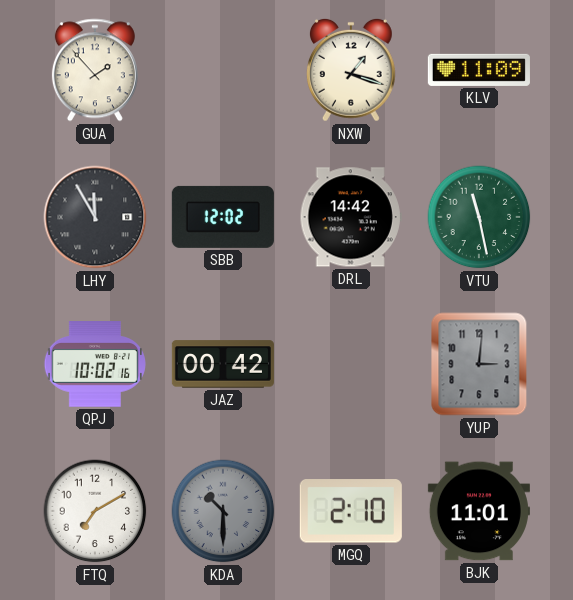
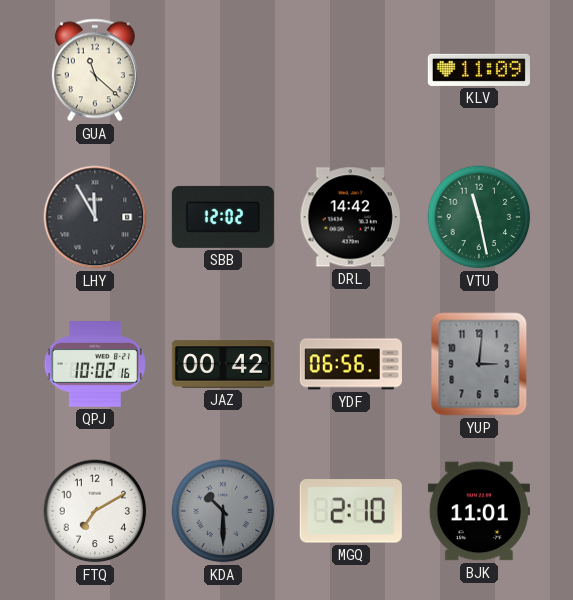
GUA: 1:53 -> 11:22
NXW: 1:18 -> none
YDF: none -> 06:56
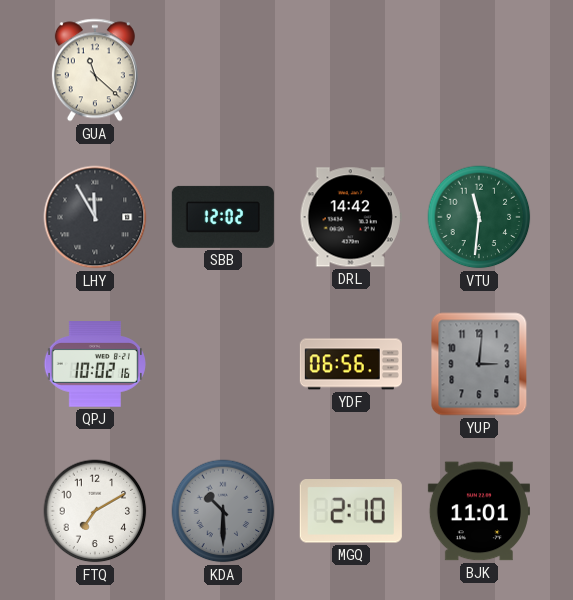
KLV: 11:09 -> none
VTU: 11:28 -> 11:31
JAZ: 00:42 -> none
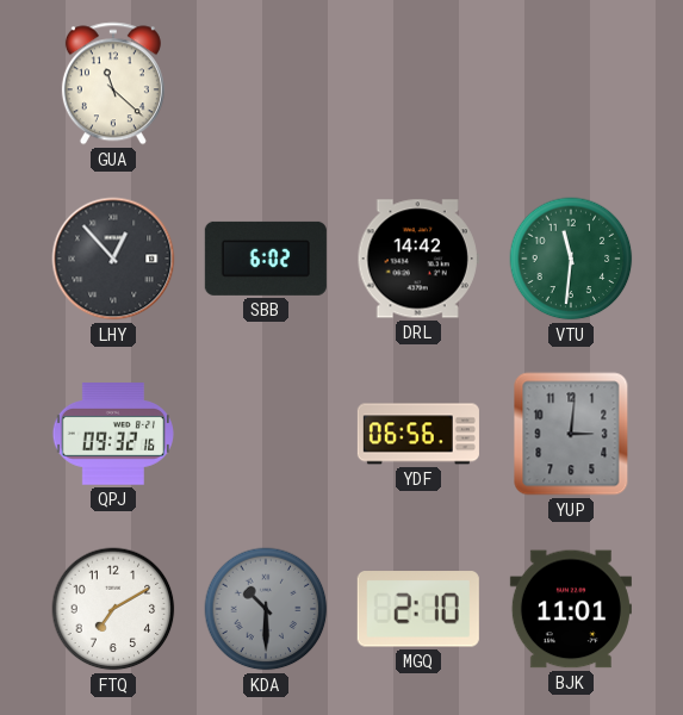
LHY: 11:55 -> 12:53
SBB: 12:02 -> 6:02
QPJ: 10:02 -> 09:32
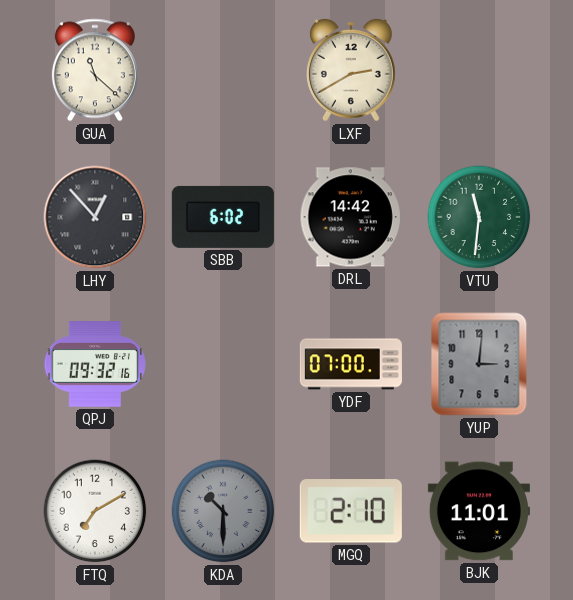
LXF: none -> 2:40
YDF: 06:56 -> 07:00
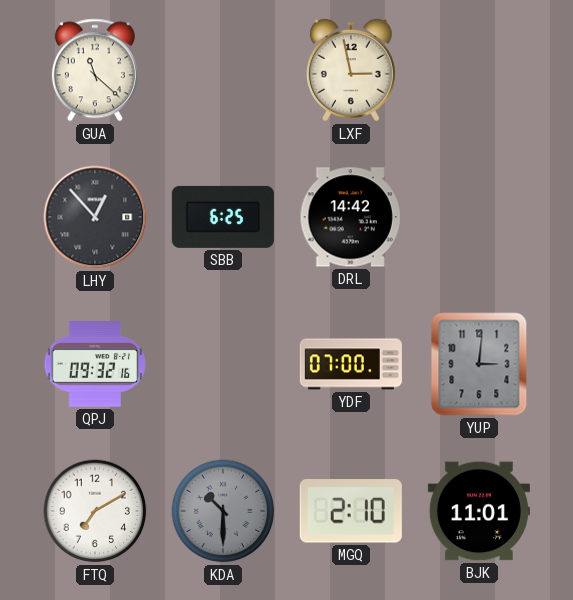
LXF: 2:40 -> 2:58
SBB: 6:02 -> 6:25
VTU: 11:31 -> none
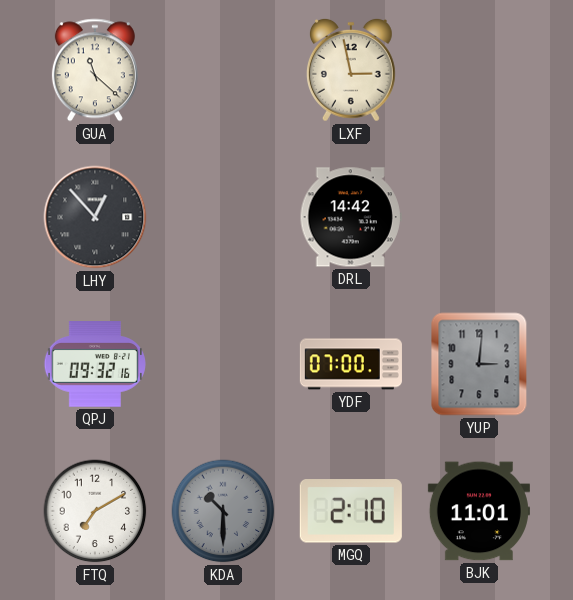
SBB: 6:25 -> none
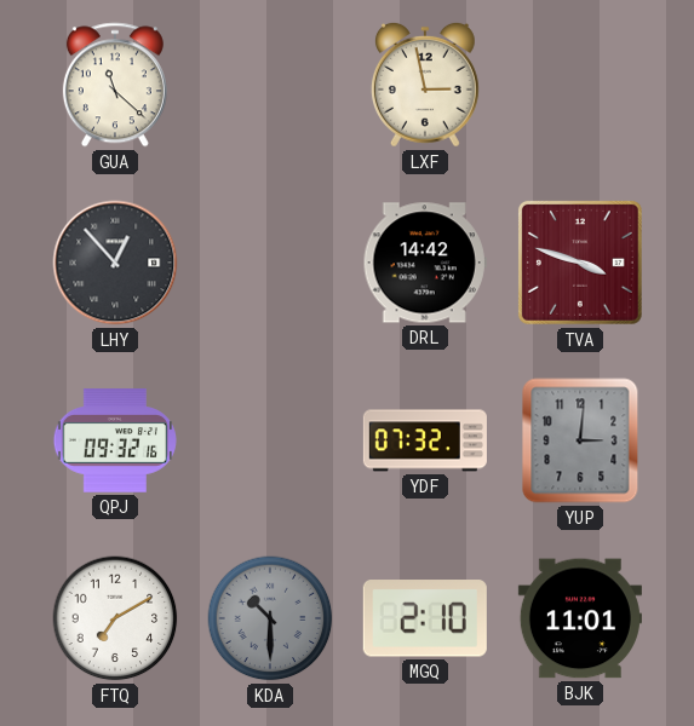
TVA: none -> 3:48
YDF: 07:00 -> 07:32
